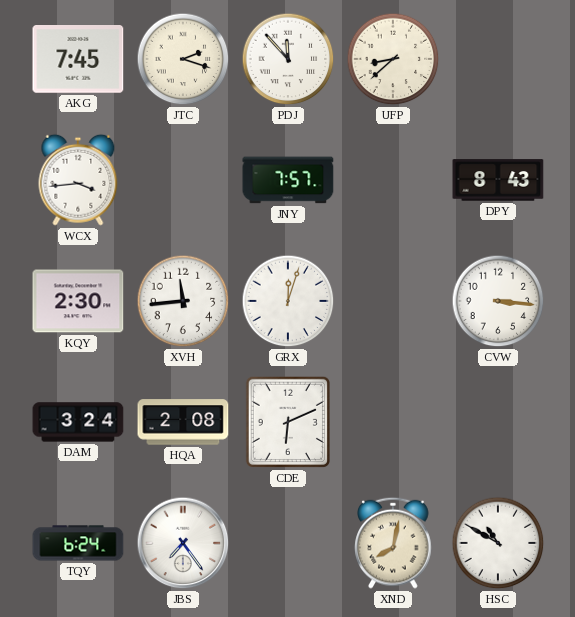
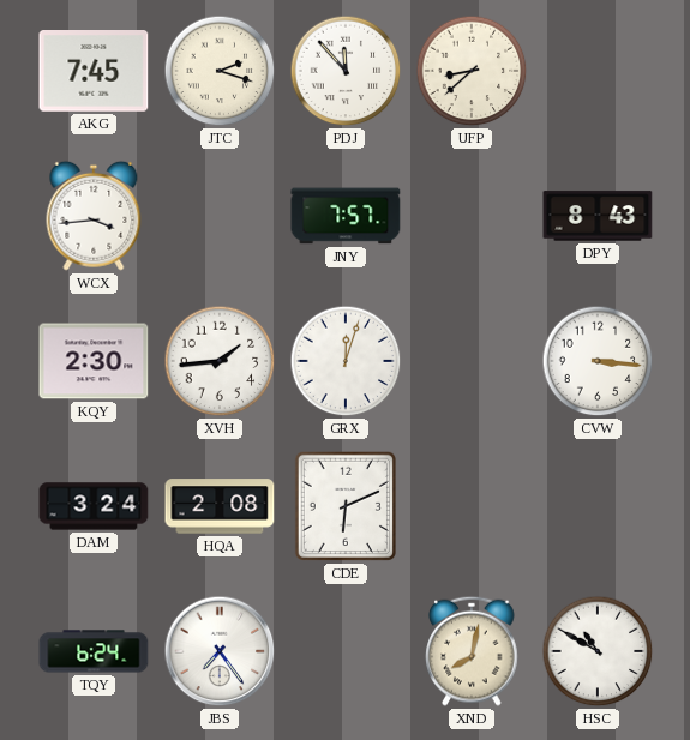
XVH: 11:44 -> 1:44
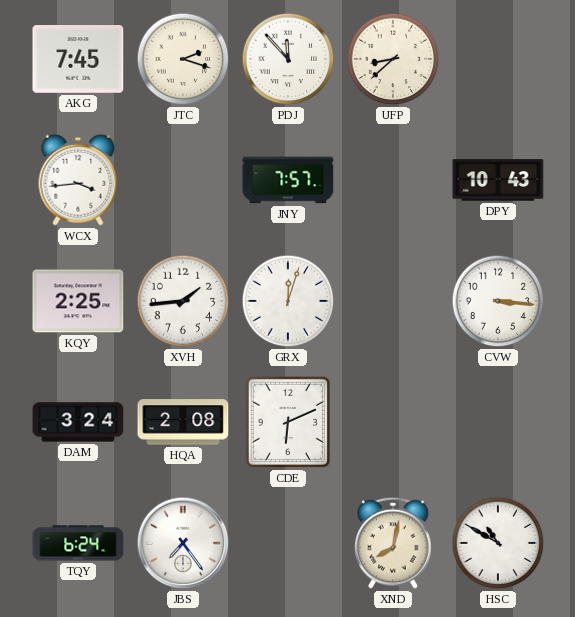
DPY: 8:43 -> 10:43
KQY: 2:30 -> 2:25
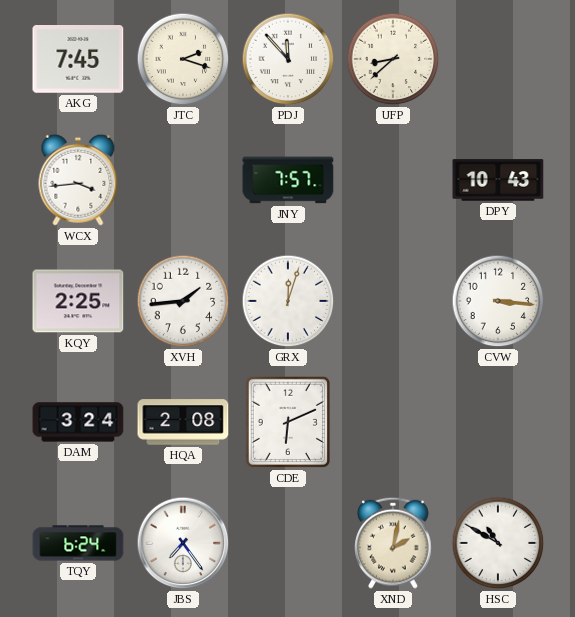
XND: 8:02 -> 2:02
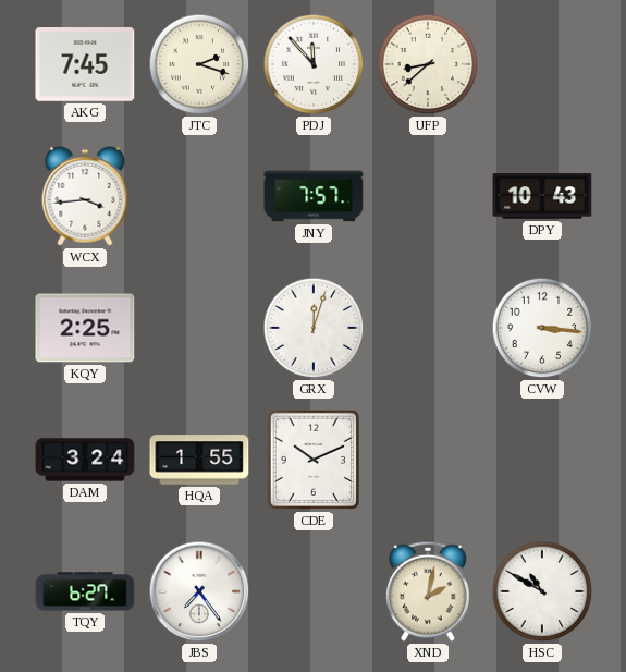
XVH: 1:44 -> none
HQA: 2:08 -> 1:55
CDE: 6:11 -> 10:11
TQY: 6:24 -> 6:27
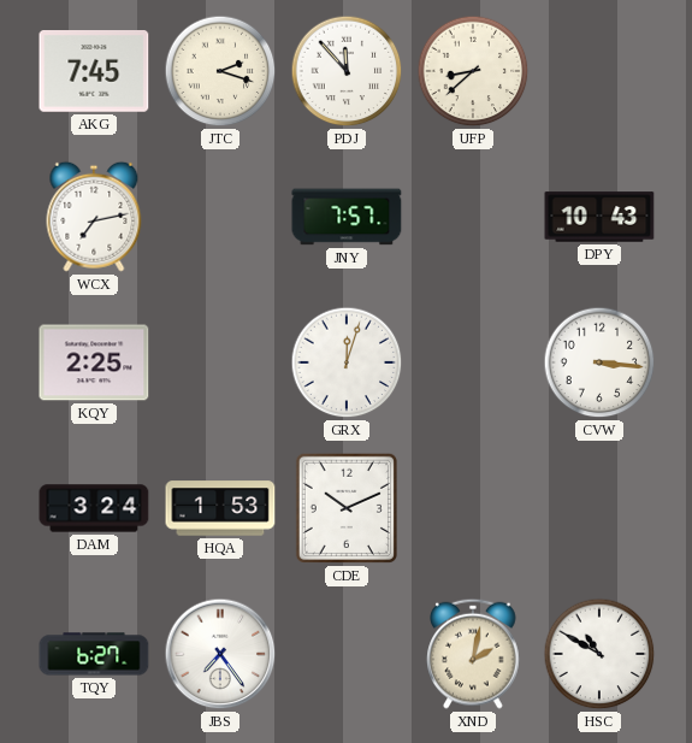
WCX: 3:44 -> 7:13
HQA: 1:55 -> 1:53
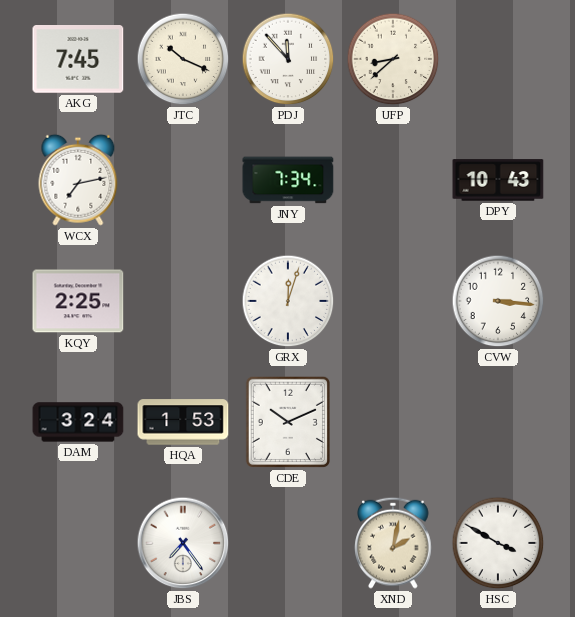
JTC: 2:18 -> 10:19
JNY: 7:57 -> 7:34
TQY: 6:27 -> none
HSC: 10:50 -> 3:50
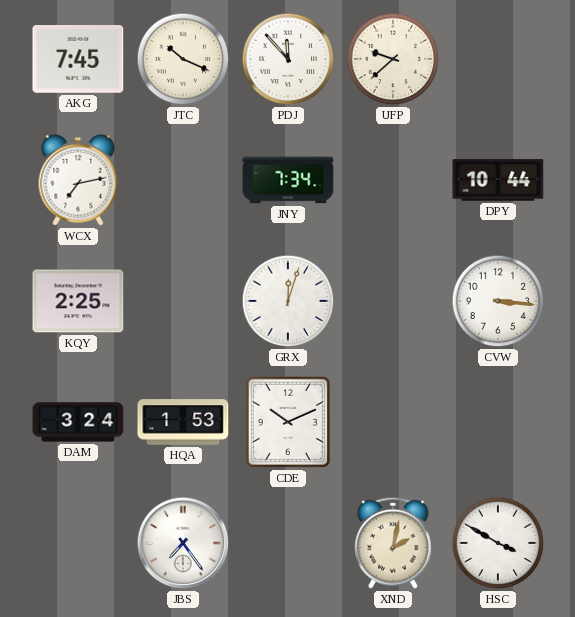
UFP: 8:38 -> 9:38
DPY: 10:43 -> 10:44
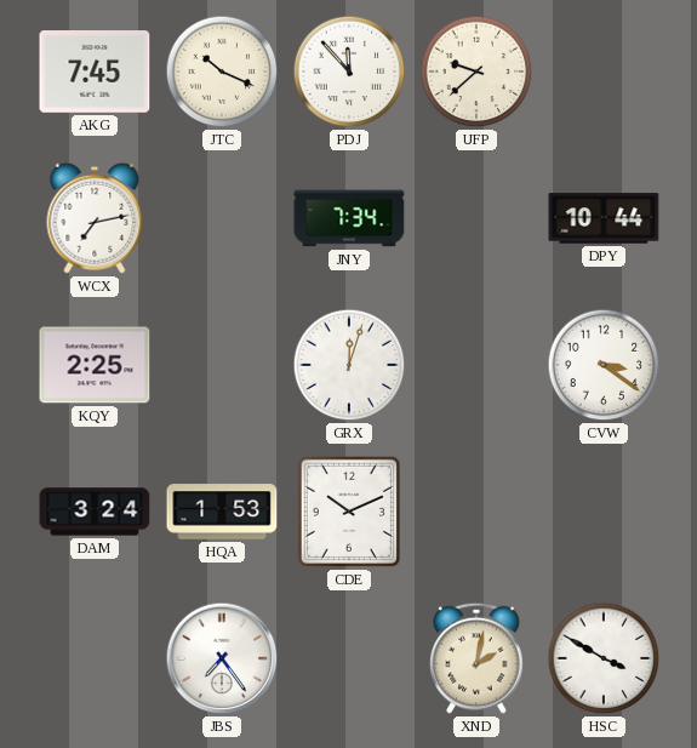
CVW: 3:16 -> 3:21
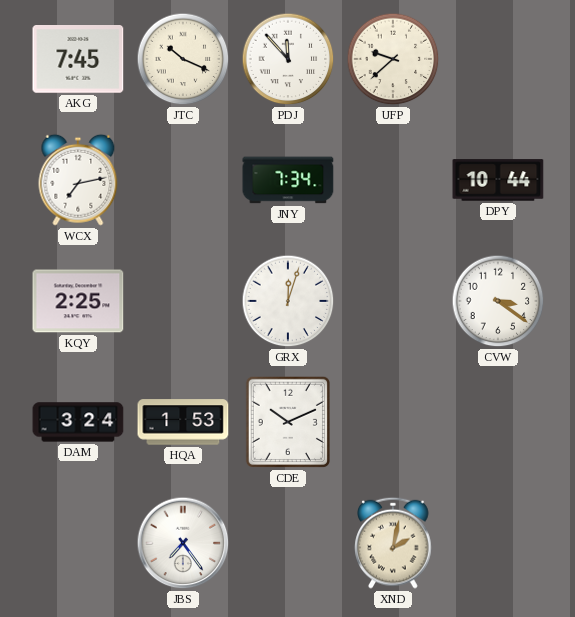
HSC: 3:50 -> none
